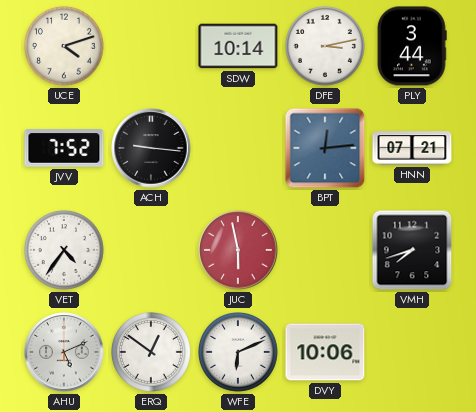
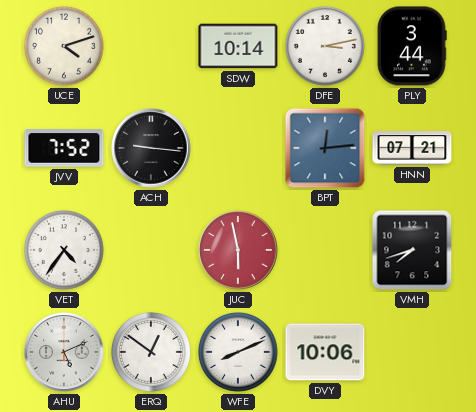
WFE: 6:11 -> 8:11
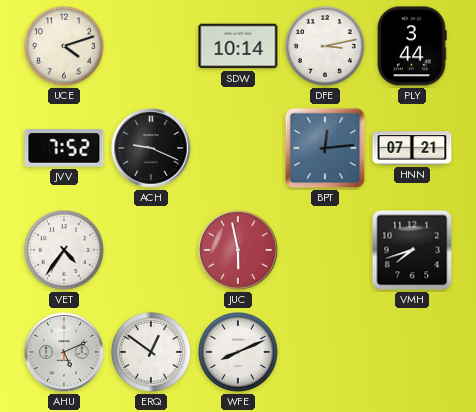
ACH: 9:16 -> 9:19
DVY: 10:06 -> none
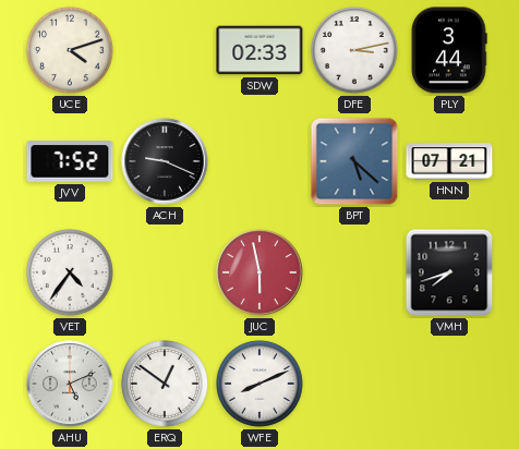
SDW: 10:14 -> 02:33
BPT: 12:14 -> 5:22
